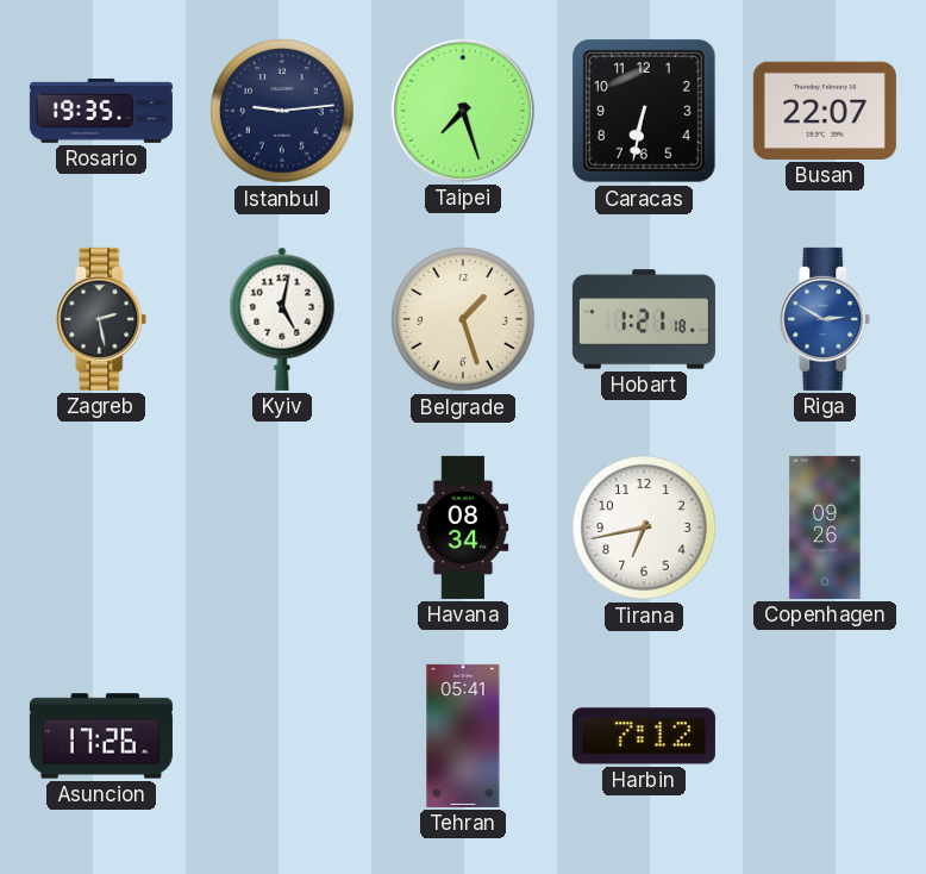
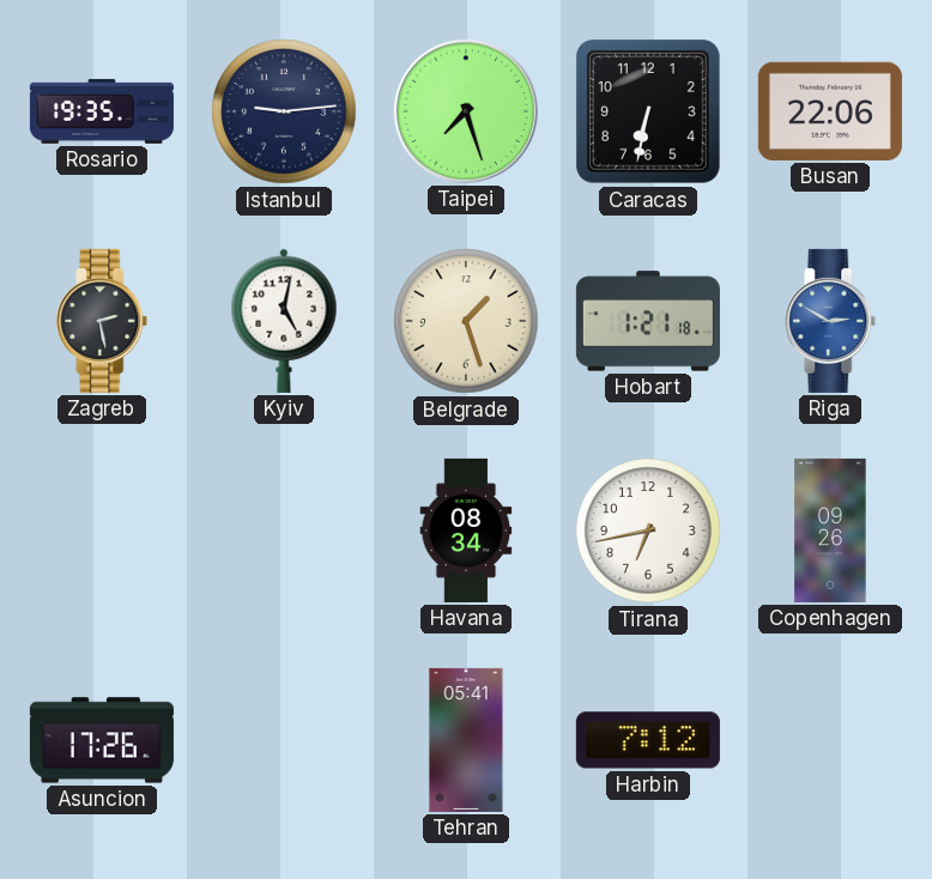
Busan: 22:07 -> 22:06
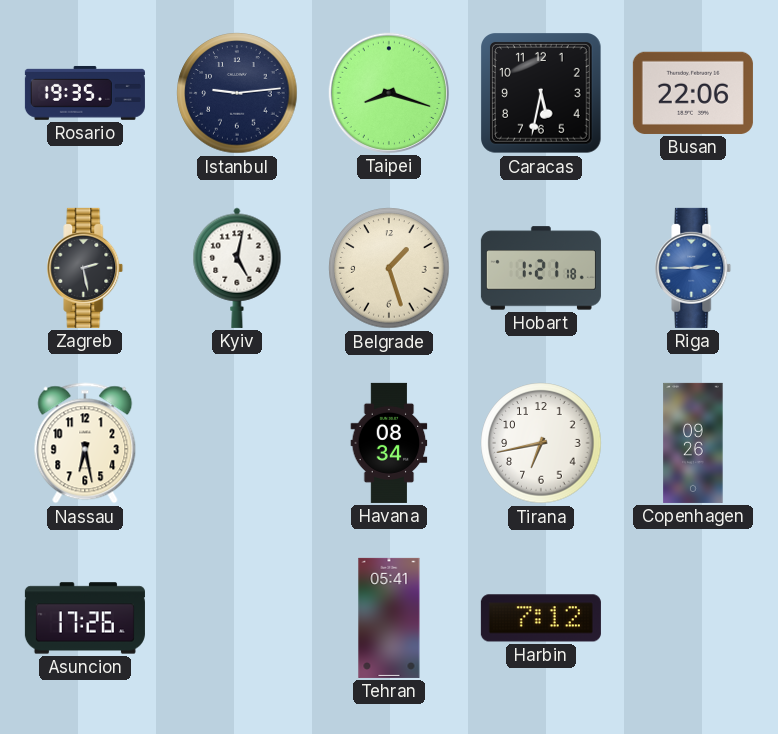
Taipei: 7:27 -> 8:18
Caracas: 6:32 -> 5:32
Riga: 2:50 -> 2:45
Nassau: none -> 6:28
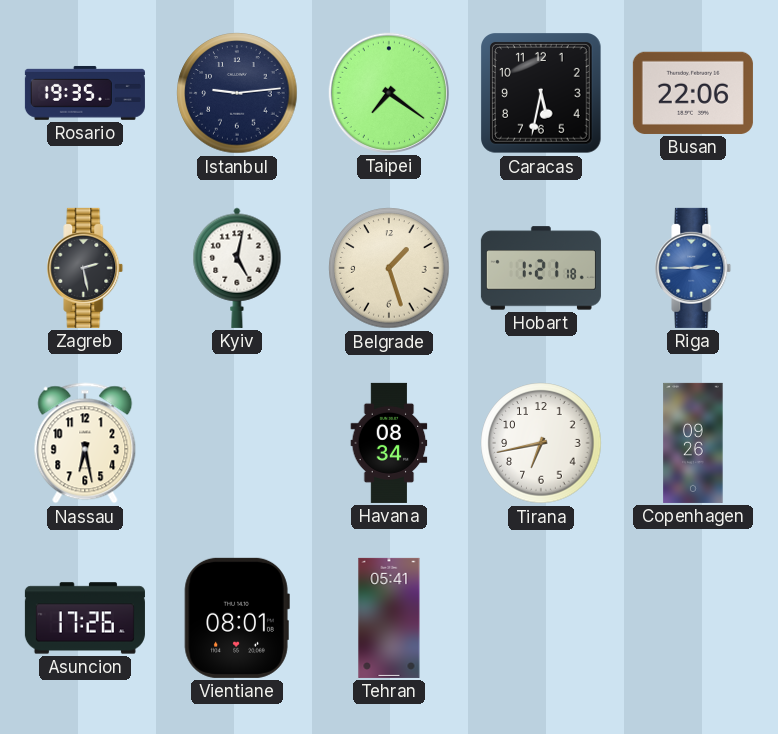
Taipei: 8:18 -> 7:21
Vientiane: none -> 08:01
Harbin: 7:12 -> none
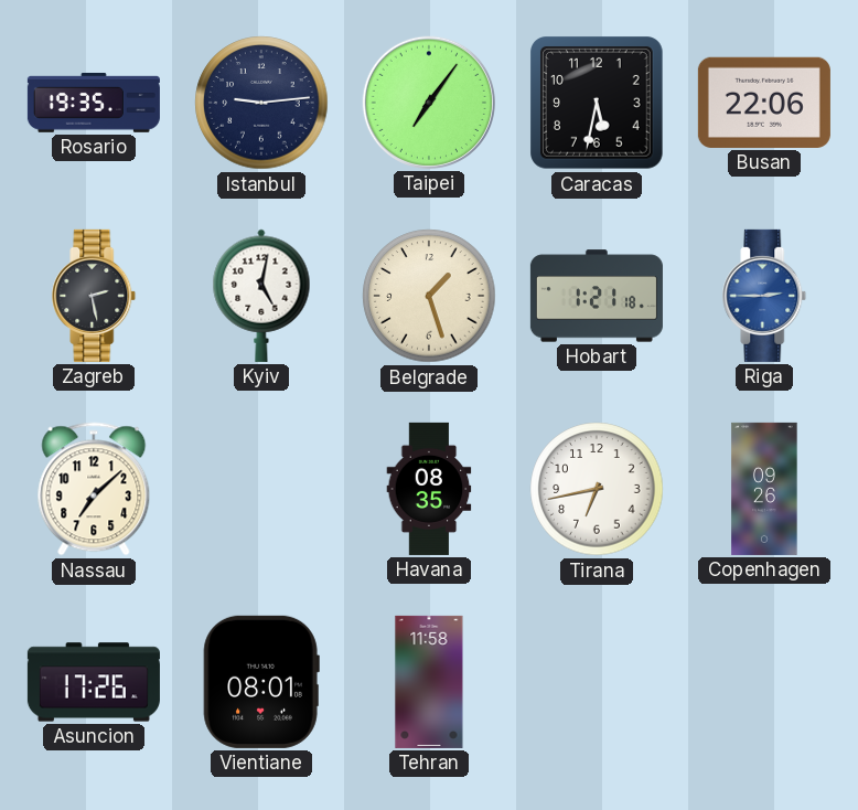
Taipei: 7:21 -> 7:06
Nassau: 6:28 -> 7:08
Havana: 08:34 -> 08:35
Tehran: 05:41 -> 11:58
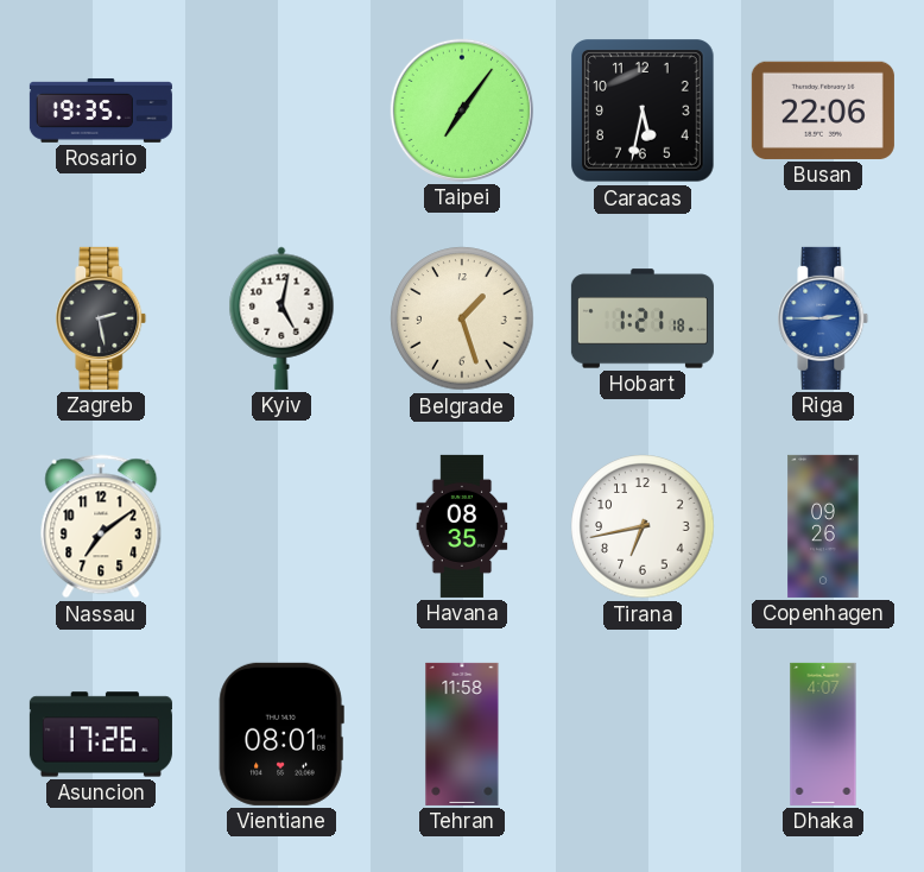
Istanbul: 9:14 -> none
Nassau: 7:08 -> 7:09
Dhaka: none -> 4:07
